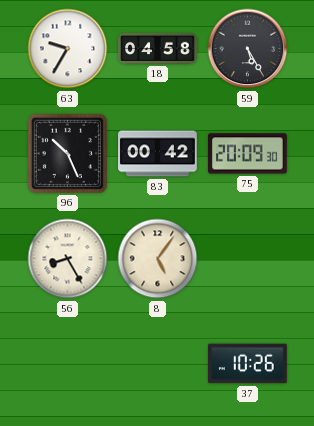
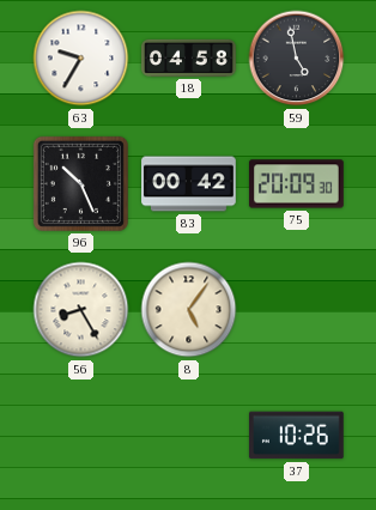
59: 5:25 -> 4:58
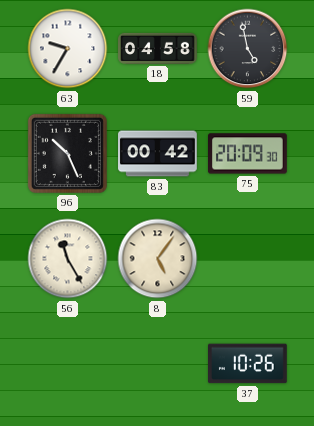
56: 8:25 -> 11:25
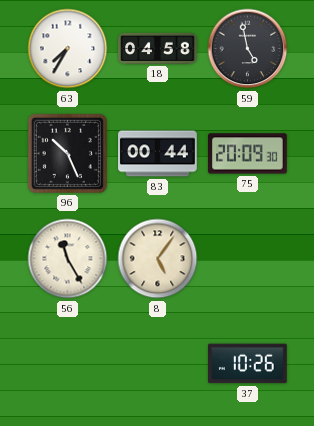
63: 9:35 -> 7:35
83: 00:42 -> 00:44
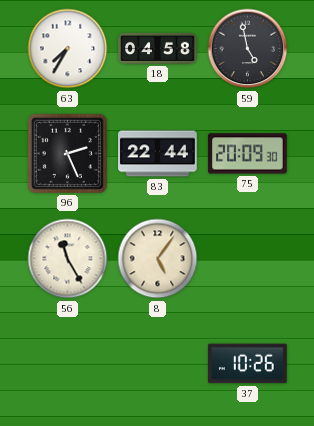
96: 10:26 -> 2:26
83: 00:44 -> 22:44
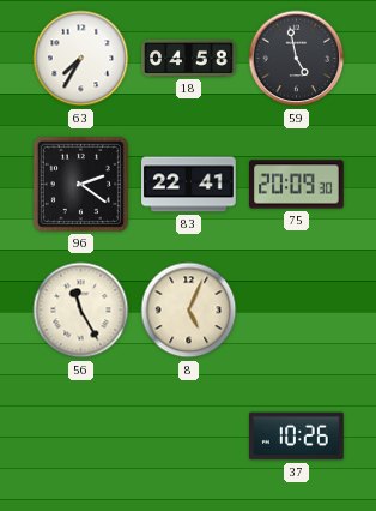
96: 2:26 -> 2:21
83: 22:44 -> 22:41
8: 5:06 -> 5:04
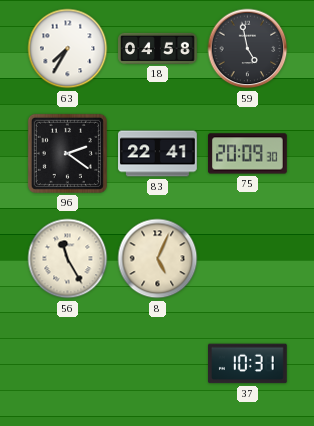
37: 10:26 -> 10:31
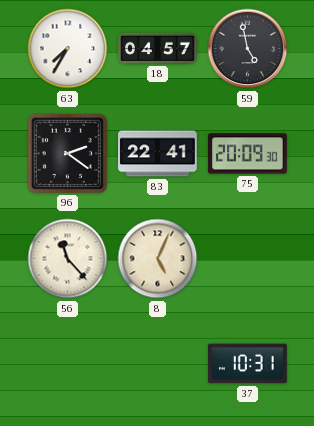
18: 04:58 -> 04:57
56: 11:25 -> 11:23
